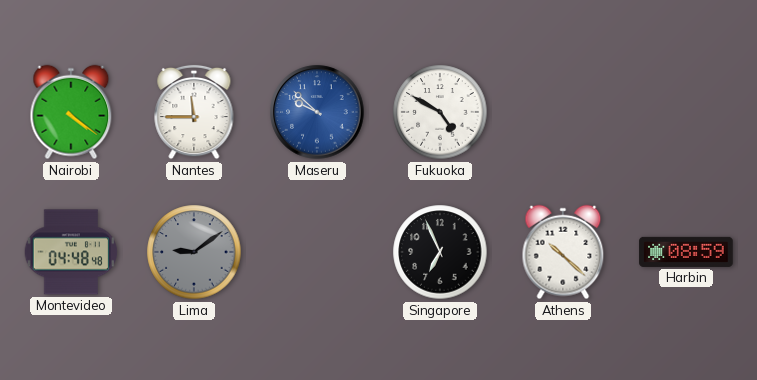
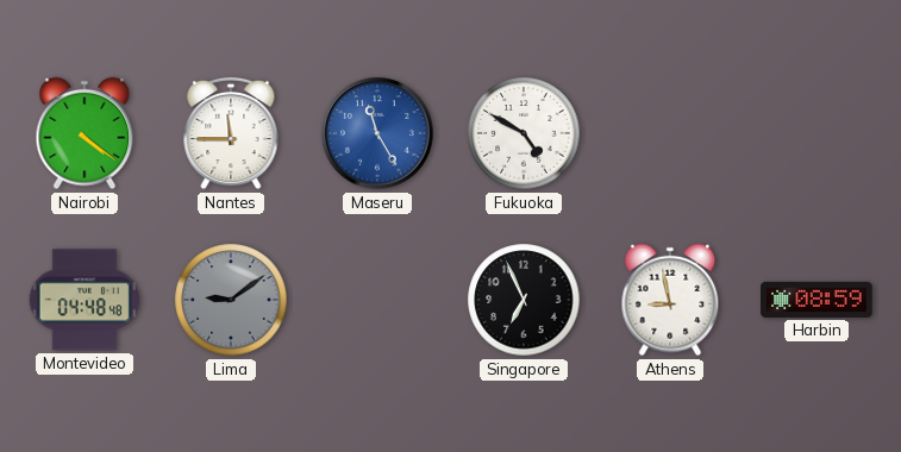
Maseru: 9:52 -> 11:25
Athens: 10:22 -> 8:58
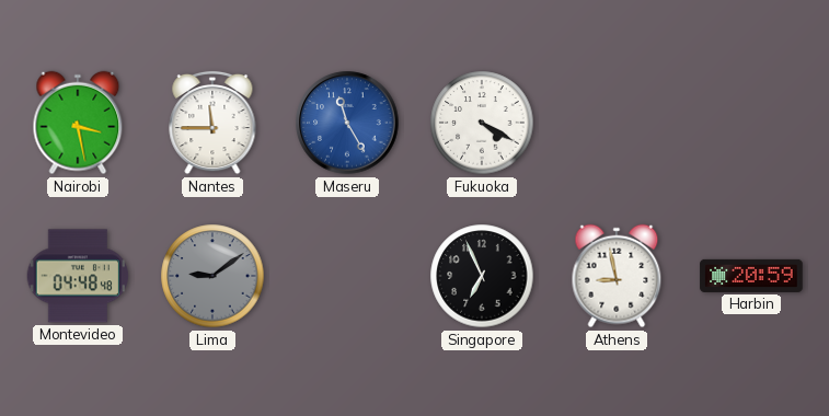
Nairobi: 4:21 -> 3:28
Fukuoka: 4:50 -> 4:20
Harbin: 08:59 -> 20:59
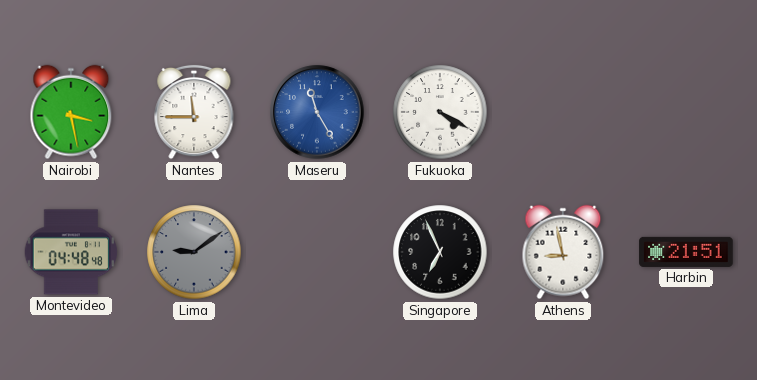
Harbin: 20:59 -> 21:51
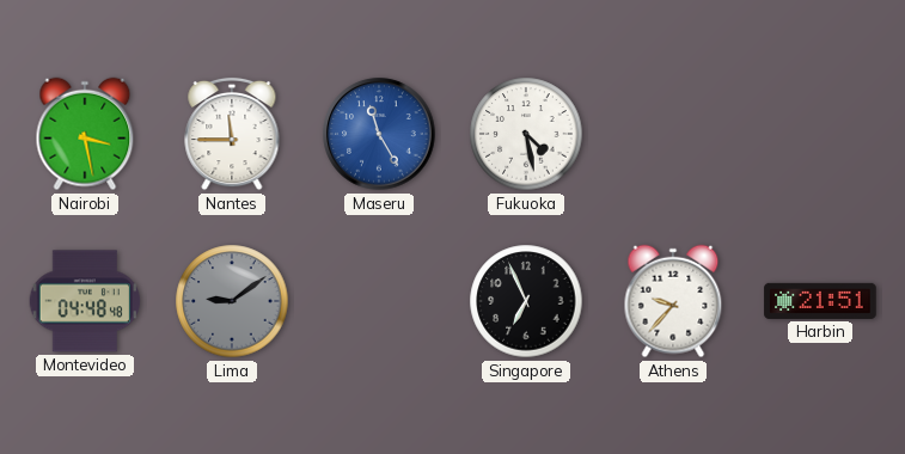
Fukuoka: 4:20 -> 4:28
Athens: 8:58 -> 9:37
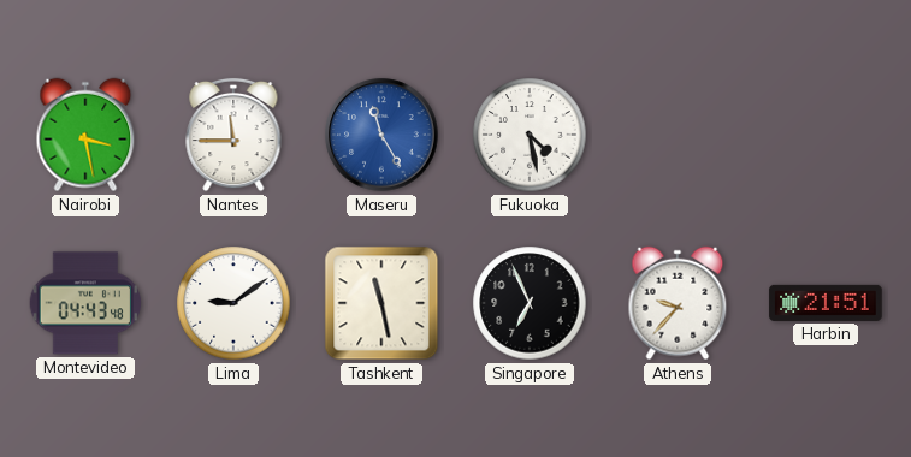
Montevideo: 04:48 -> 04:43
Lima dial: grey -> white
Tashkent: none -> 11:28
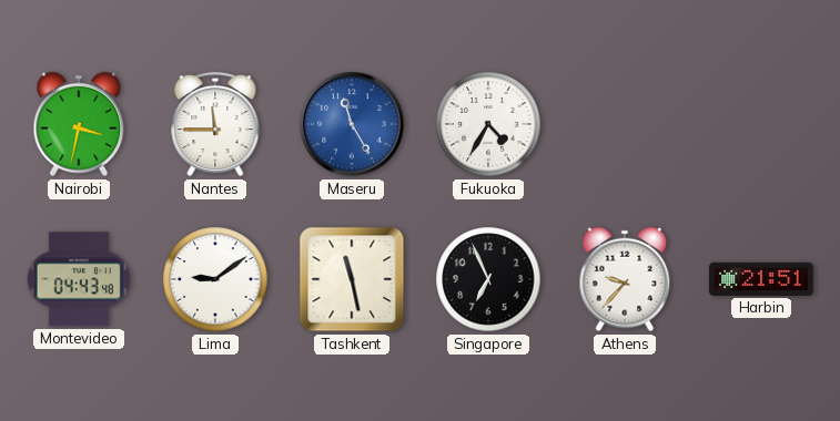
Nairobi: 3:28 -> 3:32
Fukuoka: 4:28 -> 4:35
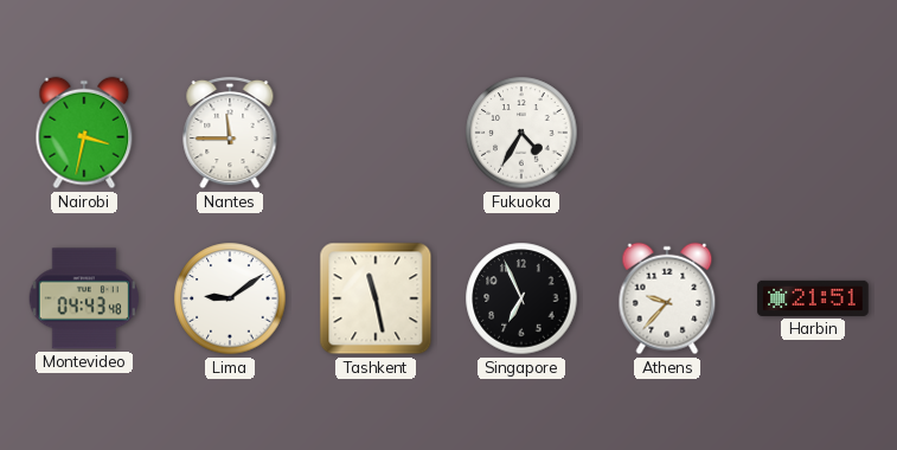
Maseru: 11:25 -> none
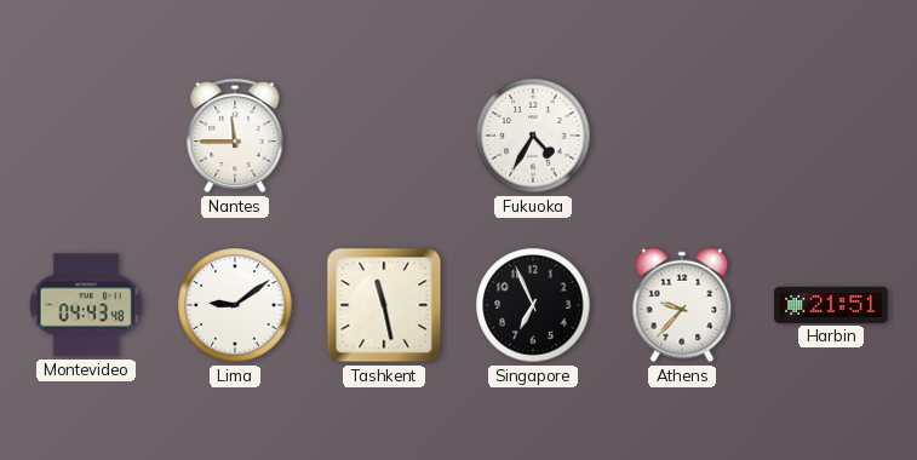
Nairobi: 3:32 -> none
